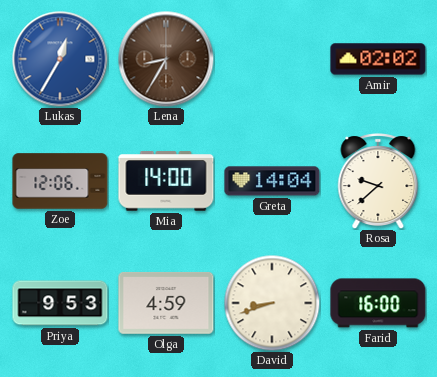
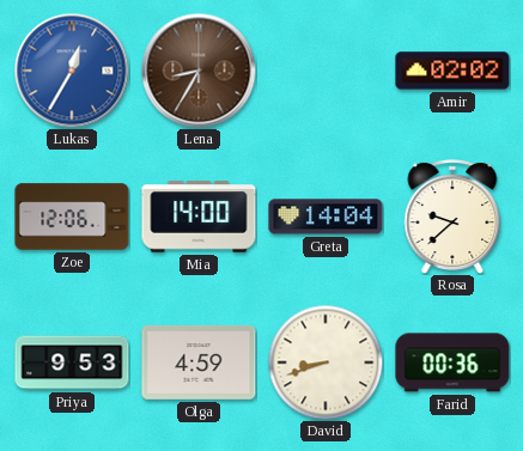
Farid: 16:00 -> 00:36
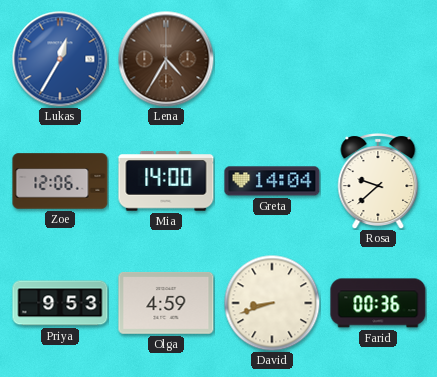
Lena: 8:35 -> 4:35
Amir: 02:02 -> none
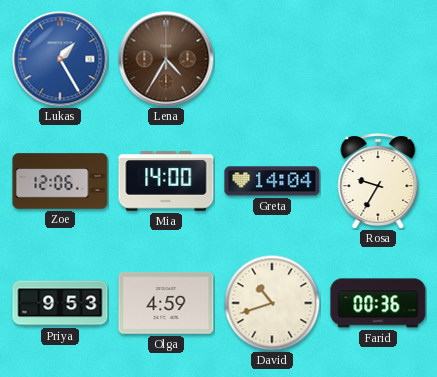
Lukas: 12:35 -> 1:25
Rosa: 9:38 -> 9:35
David: 8:42 -> 10:42
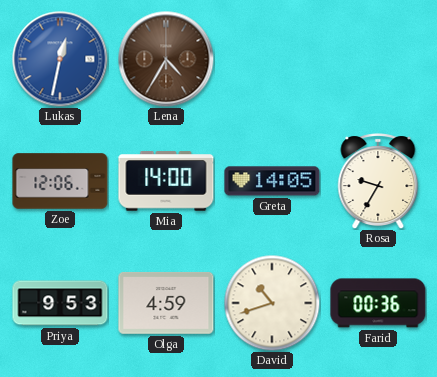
Lukas: 1:25 -> 12:32
Greta: 14:04 -> 14:05
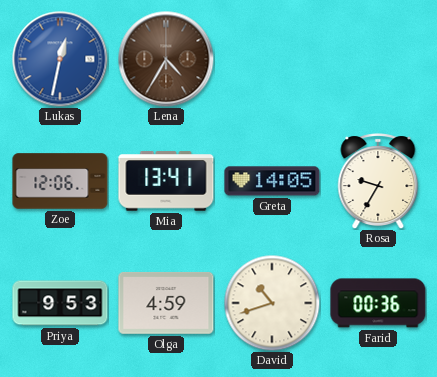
Mia: 14:00 -> 13:41
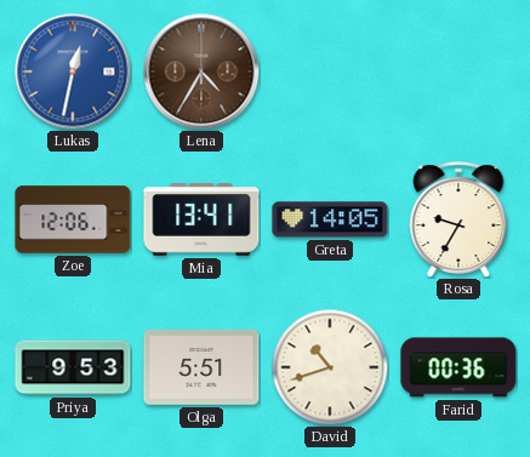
Olga: 4:59 -> 5:51
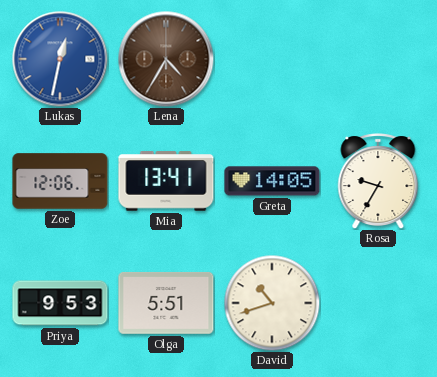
Farid: 00:36 -> none
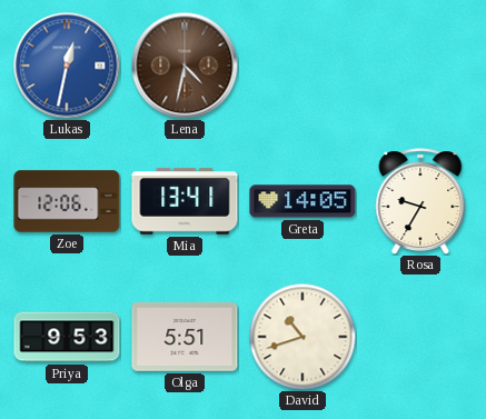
Lena: 4:35 -> 4:32
